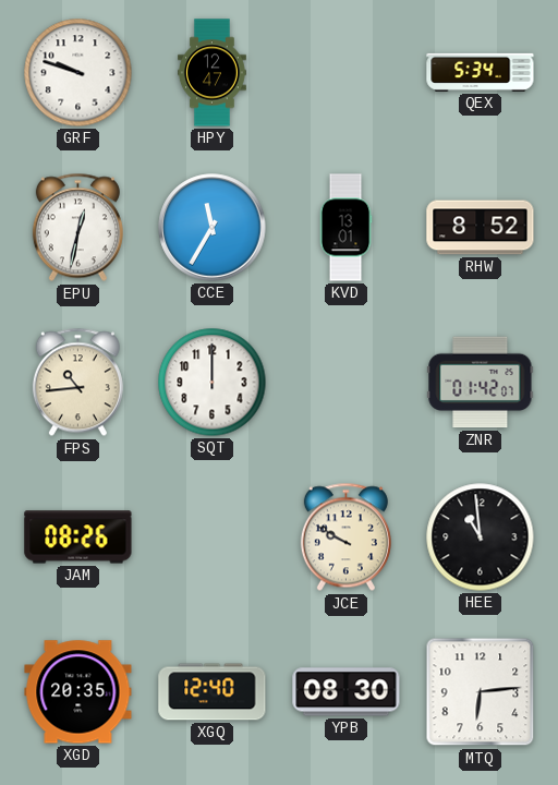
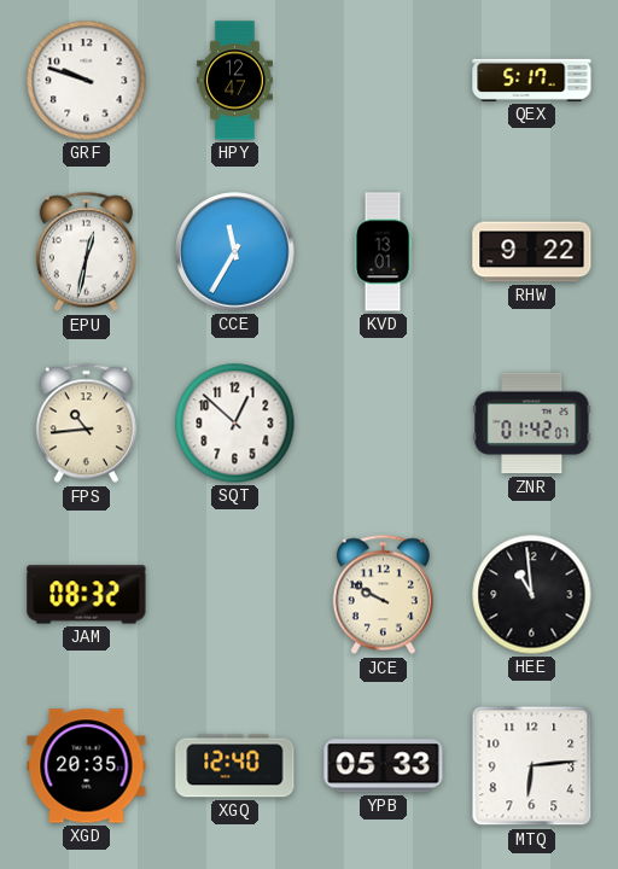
QEX: 5:34 -> 5:17
RHW: 8:52 -> 9:22
SQT: 12:00 -> 12:52
JAM: 08:26 -> 08:32
YPB: 08:30 -> 05:33
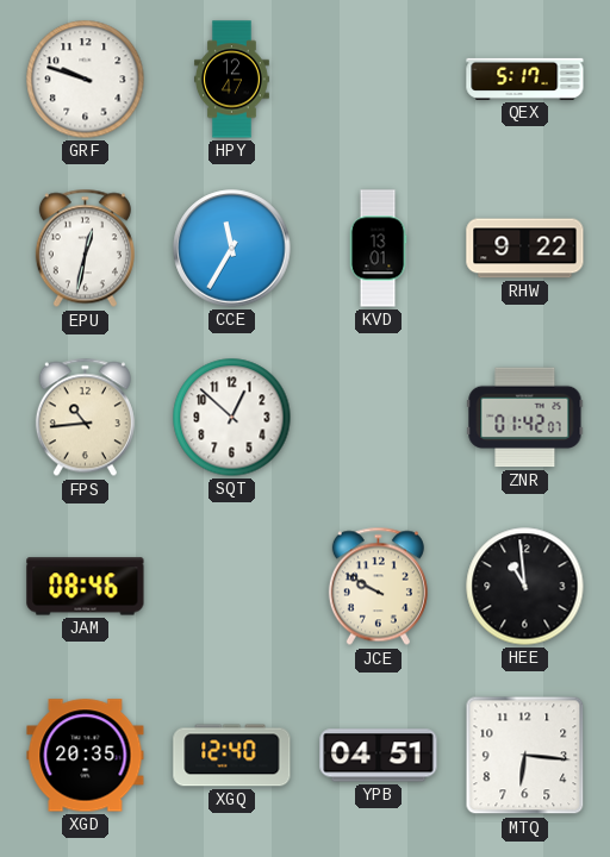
JAM: 08:32 -> 08:46
YPB: 05:33 -> 04:51
MTQ: 6:14 -> 6:16
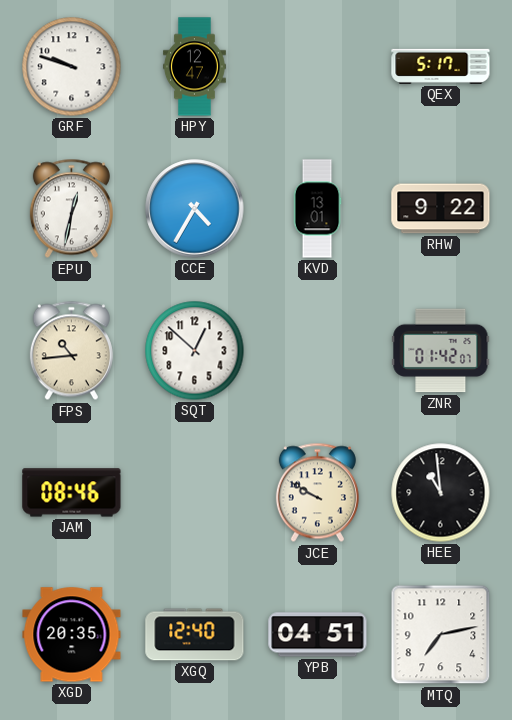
CCE: 11:35 -> 4:35
MTQ: 6:16 -> 7:13
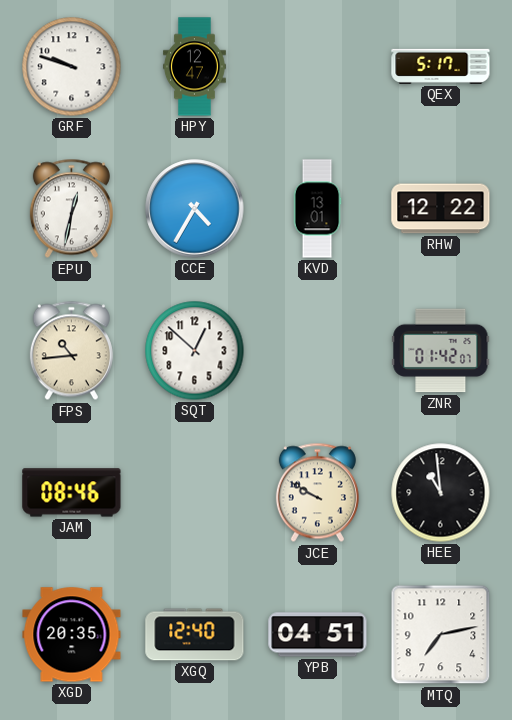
RHW: 9:22 -> 12:22
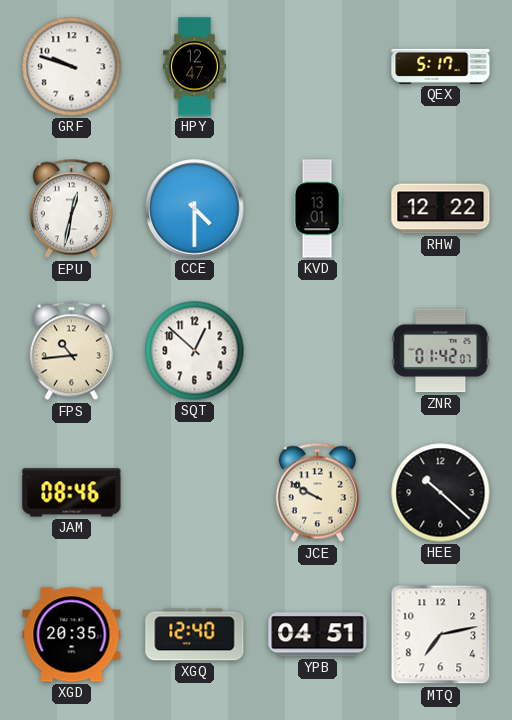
CCE: 4:35 -> 4:30
HEE: 10:59 -> 10:22
